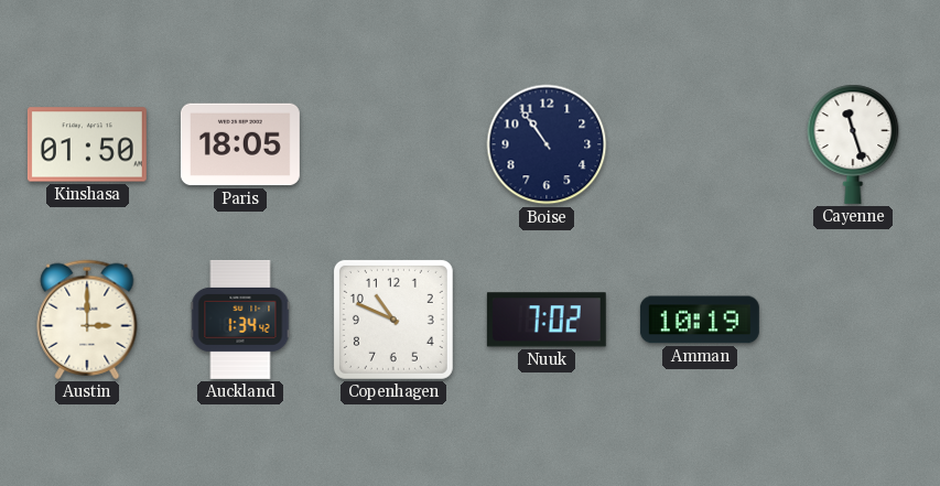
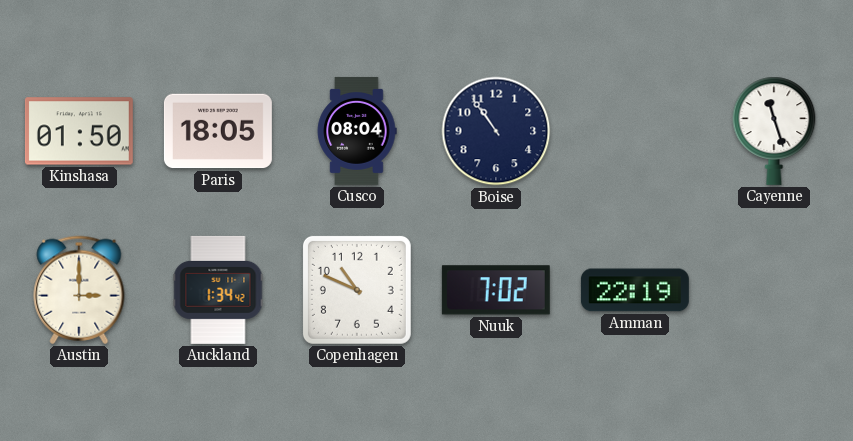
Cusco: none -> 08:04
Amman: 10:19 -> 22:19
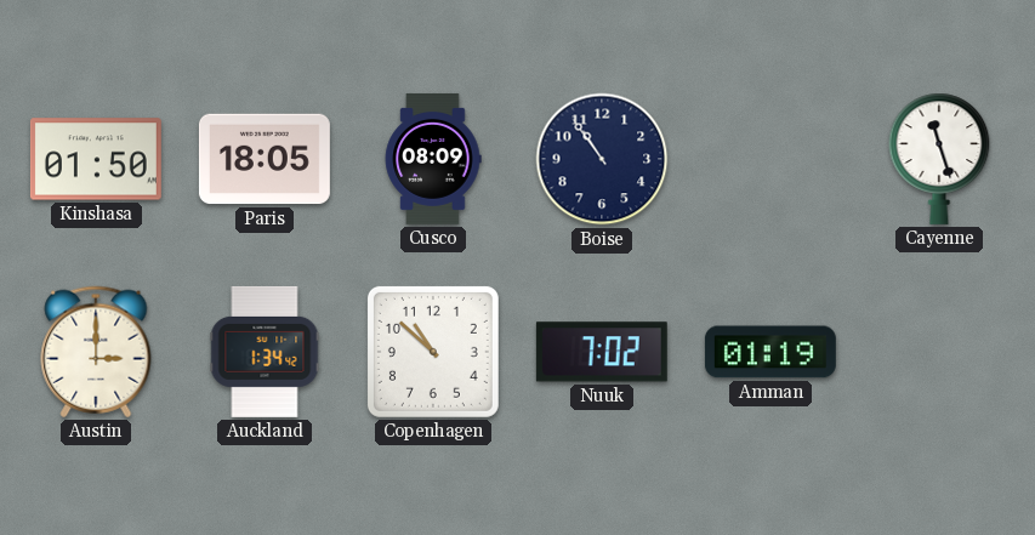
Cusco: 08:04 -> 08:09
Copenhagen: 10:49 -> 10:52
Amman: 22:19 -> 01:19
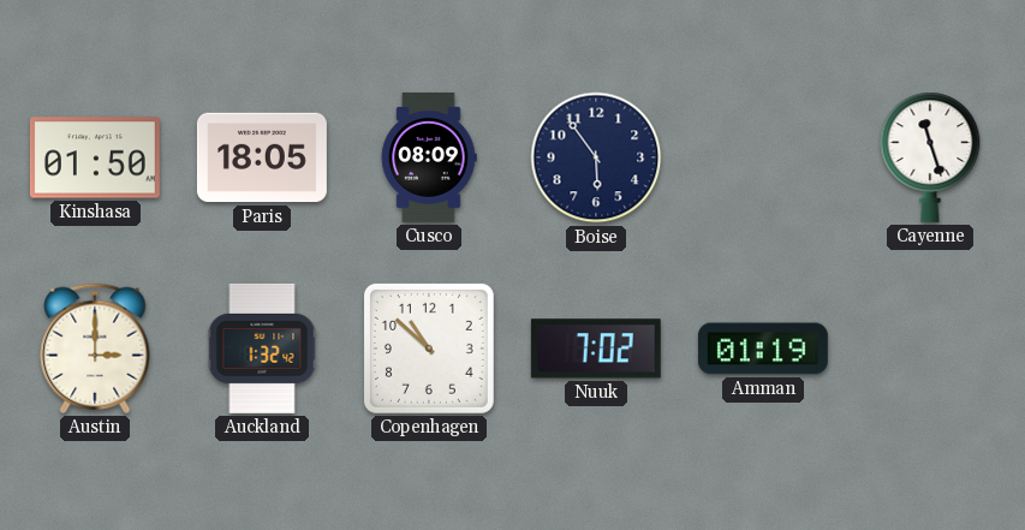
Boise: 10:54 -> 5:54
Auckland: 1:34 -> 1:32
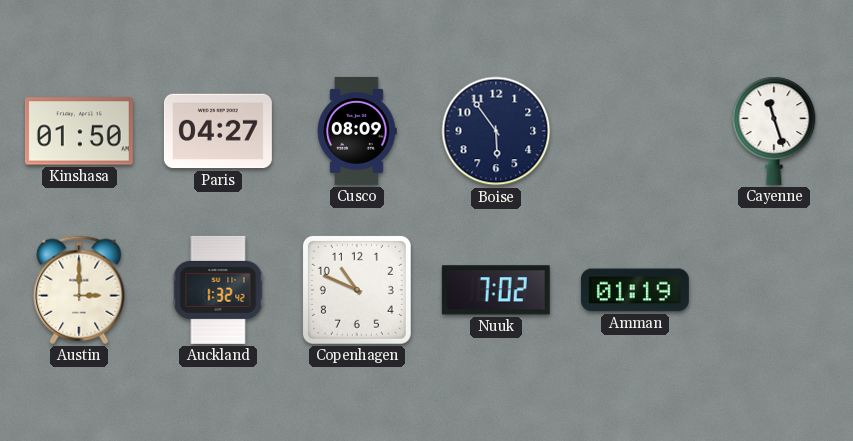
Paris: 18:05 -> 04:27
Copenhagen: 10:52 -> 10:49
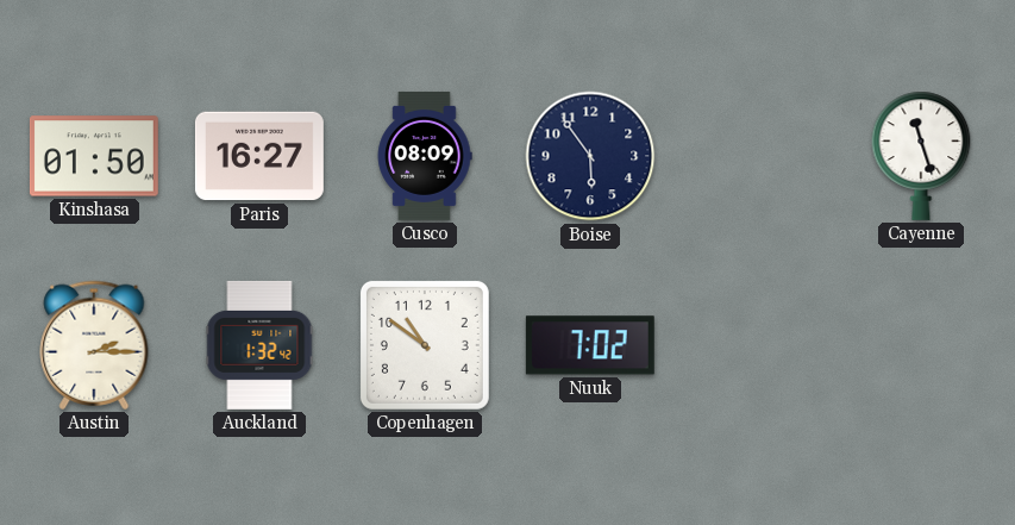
Paris: 04:27 -> 16:27
Austin: 3:00 -> 2:15
Copenhagen: 10:49 -> 10:51
Amman: 01:19 -> none
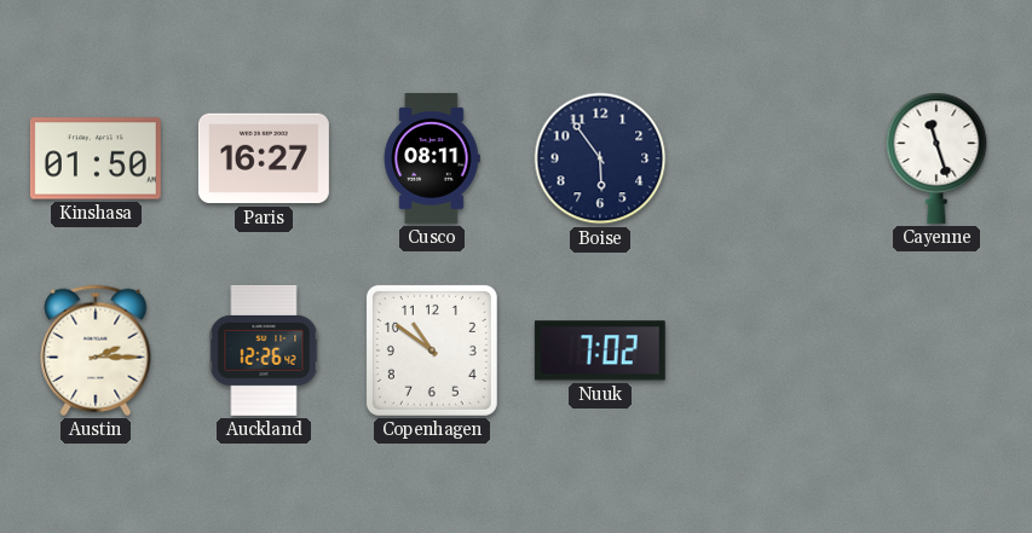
Cusco: 08:09 -> 08:11
Auckland: 1:32 -> 12:26
